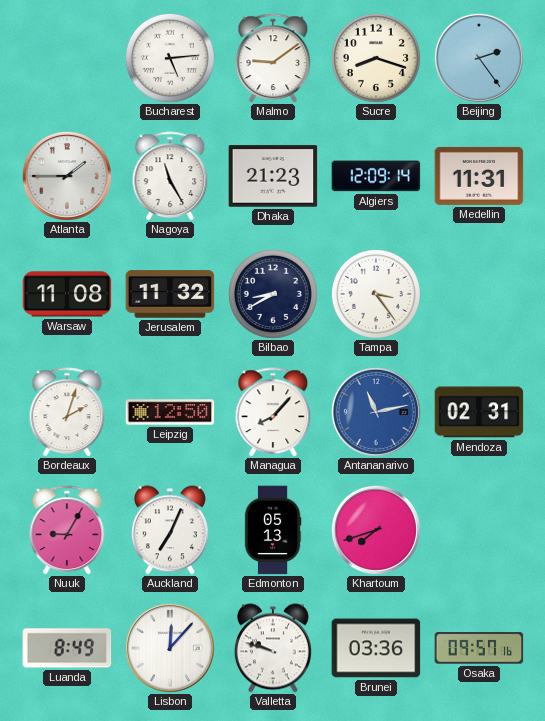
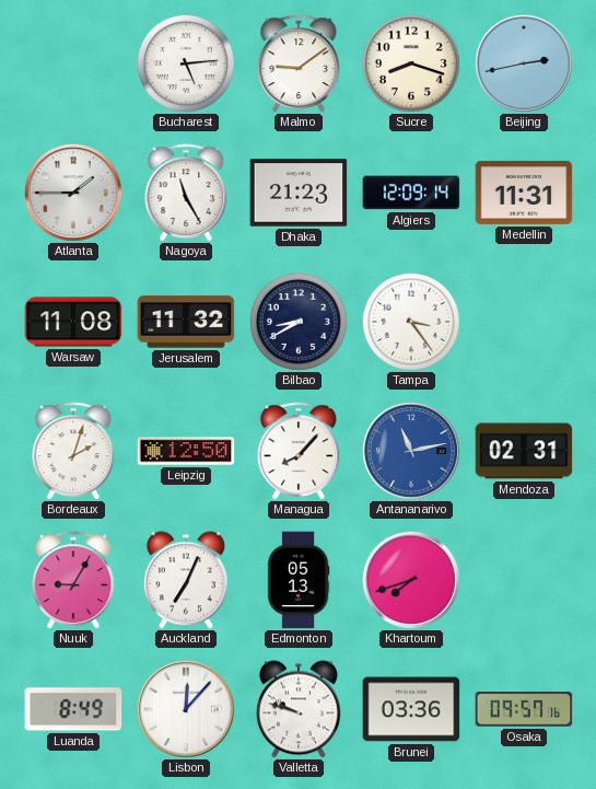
Beijing: 2:24 -> 2:43
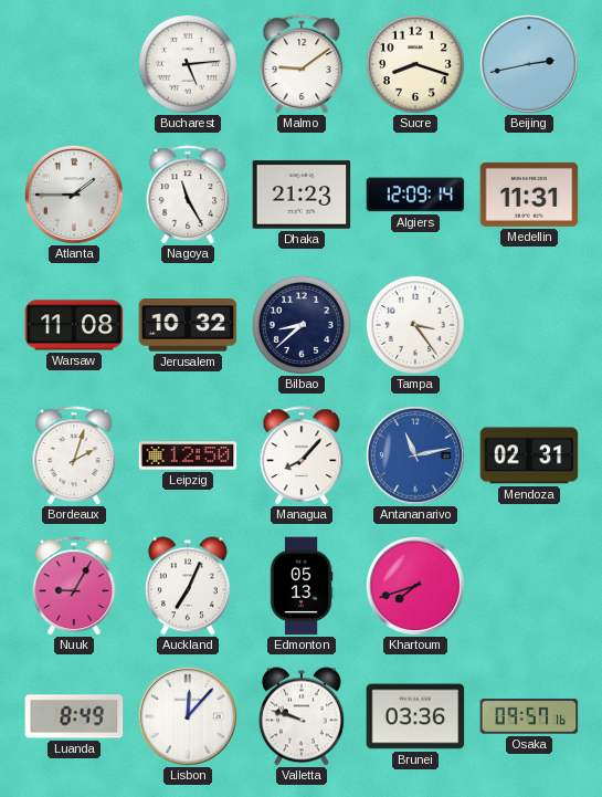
Jerusalem: 11:32 -> 10:32
Bilbao: 8:40 -> 8:38
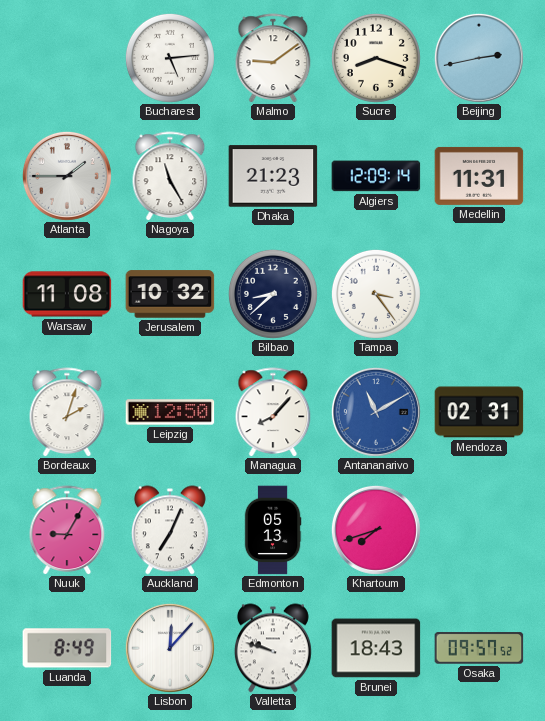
Antananarivo: 11:13 -> 11:10
Brunei: 03:36 -> 18:43
Osaka: 09:57:16 -> 09:57:52
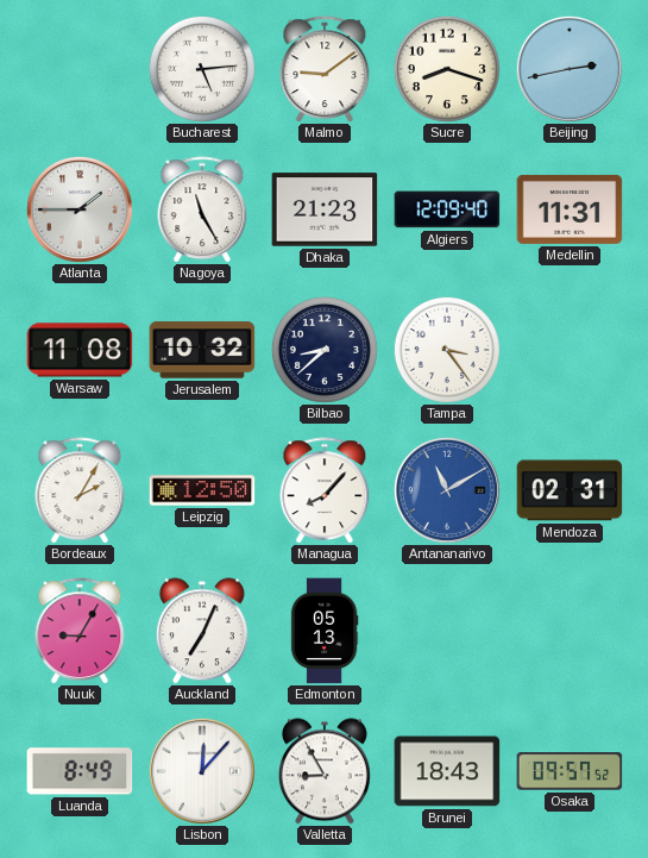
Algiers: 12:09:14 -> 12:09:40
Bordeaux: 2:03 -> 2:05
Khartoum: 7:42 -> none
Valletta: 9:48 -> 8:55
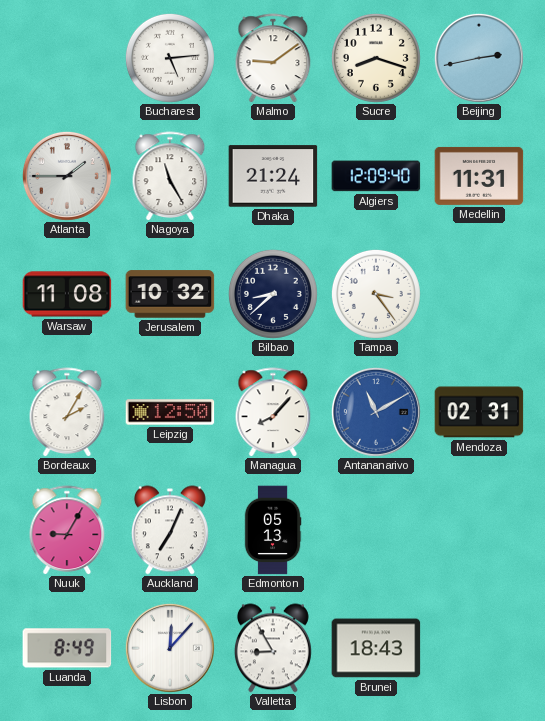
Dhaka: 21:23 -> 21:24
Osaka: 09:57 -> none
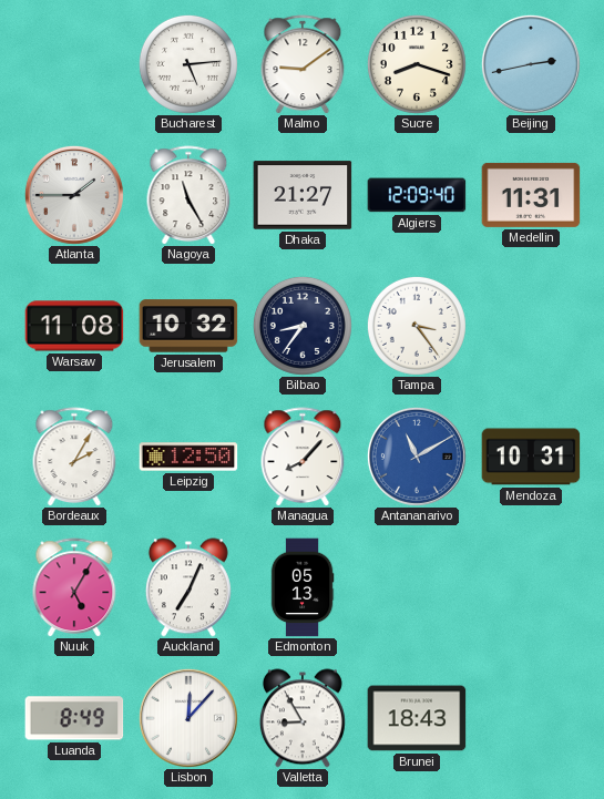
Dhaka: 21:24 -> 21:27
Bilbao: 8:38 -> 8:36
Mendoza: 02:31 -> 10:31
Nuuk: 9:05 -> 5:05
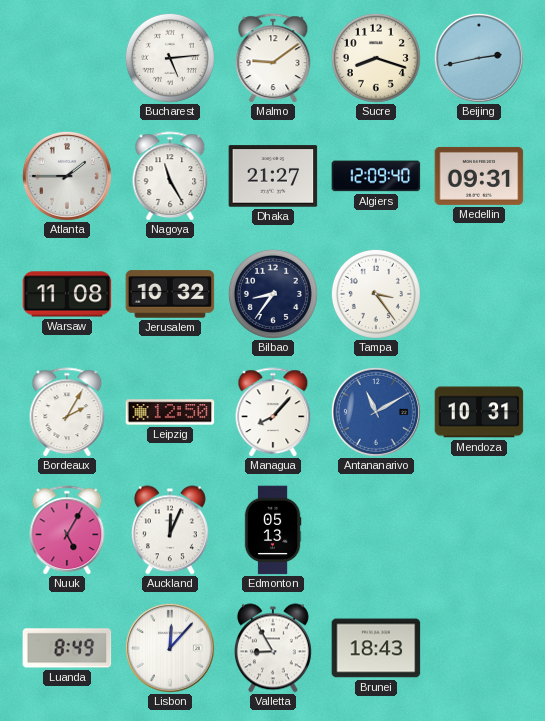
Medellin: 11:31 -> 09:31
Auckland: 7:04 -> 12:04
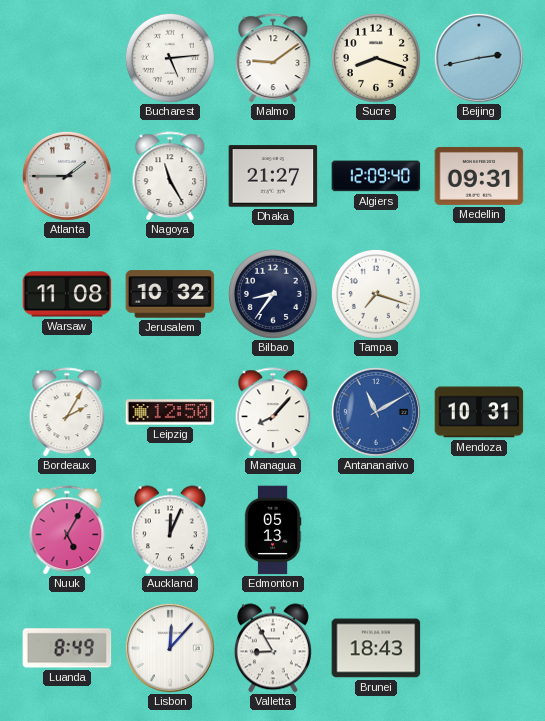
Tampa: 3:24 -> 7:18
